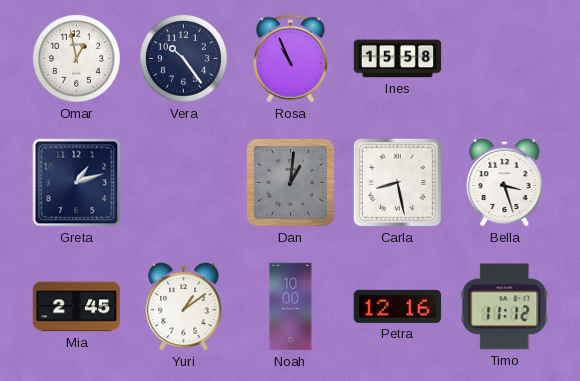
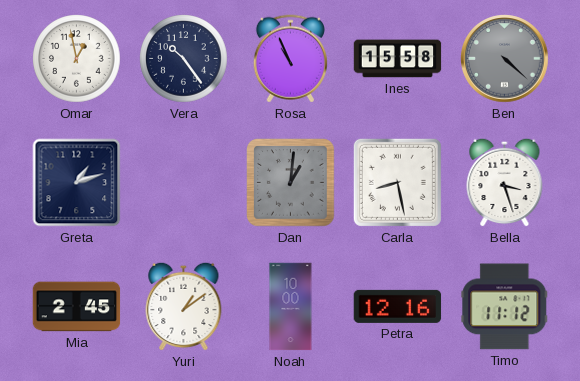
Ben: none -> 4:22
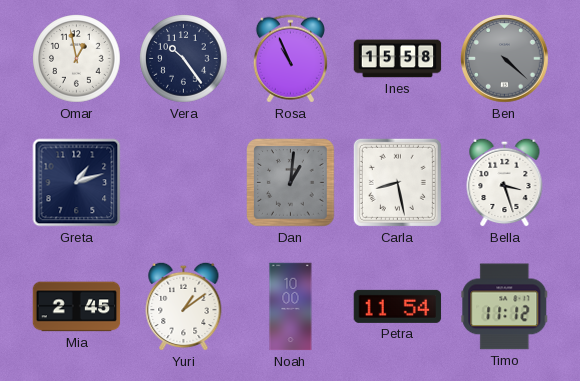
Petra: 12:16 -> 11:54
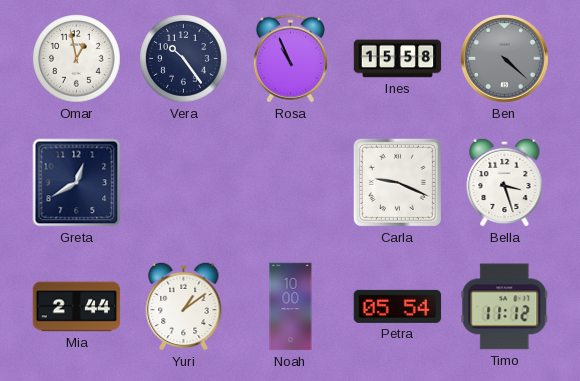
Greta: 1:12 -> 12:40
Dan: 1:01 -> none
Carla: 8:28 -> 9:19
Mia: 2:45 -> 2:44
Petra: 11:54 -> 05:54
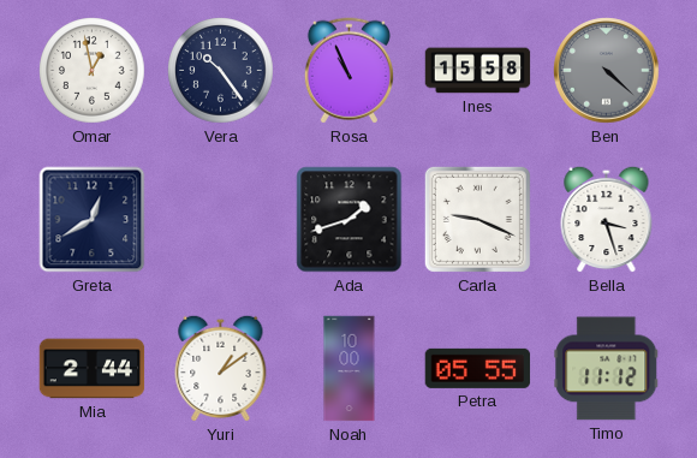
Ada: none -> 1:42
Petra: 05:54 -> 05:55
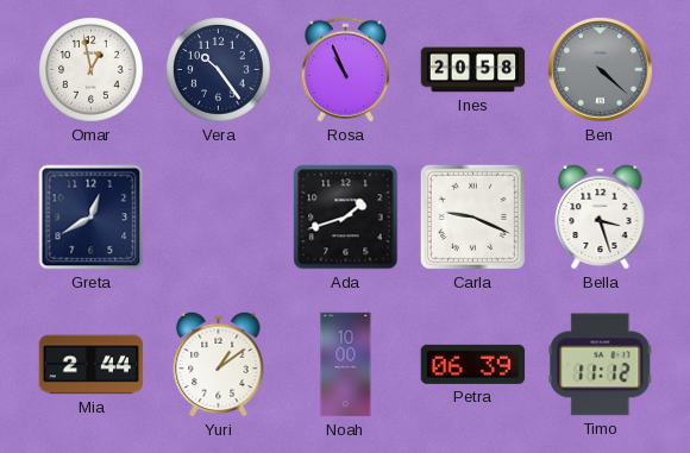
Ines: 15:58 -> 20:58
Petra: 05:55 -> 06:39
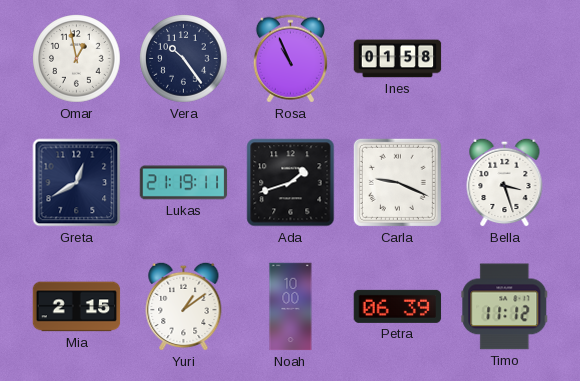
Ines: 20:58 -> 01:58
Ben: 4:22 -> none
Lukas: none -> 21:19
Mia: 2:44 -> 2:15
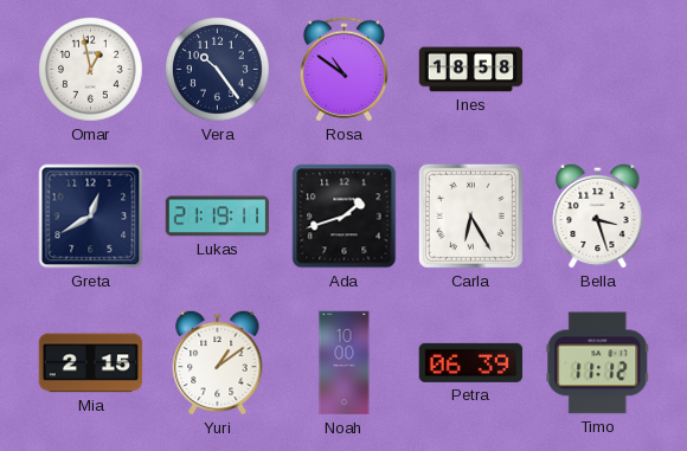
Rosa: 10:56 -> 10:51
Ines: 01:58 -> 18:58
Carla: 9:19 -> 6:25
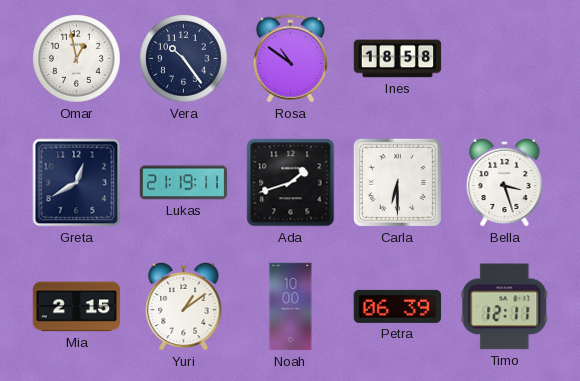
Carla: 6:25 -> 6:30
Timo: 11:12 -> 12:11
